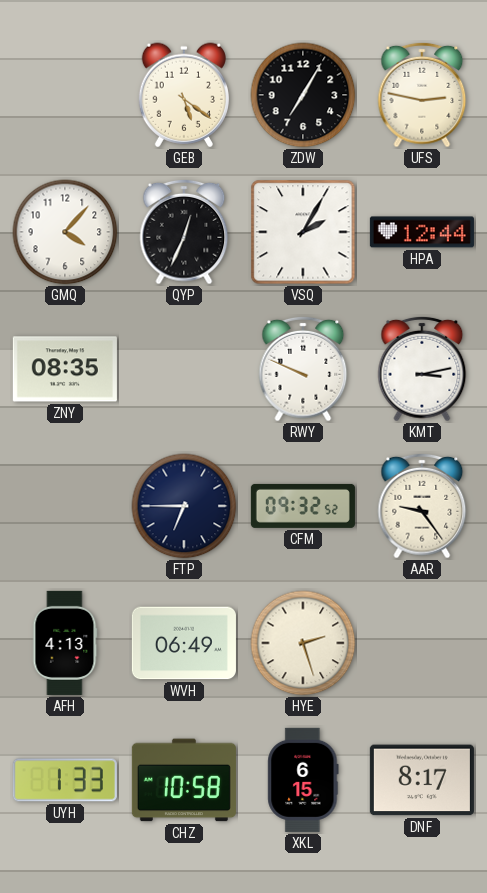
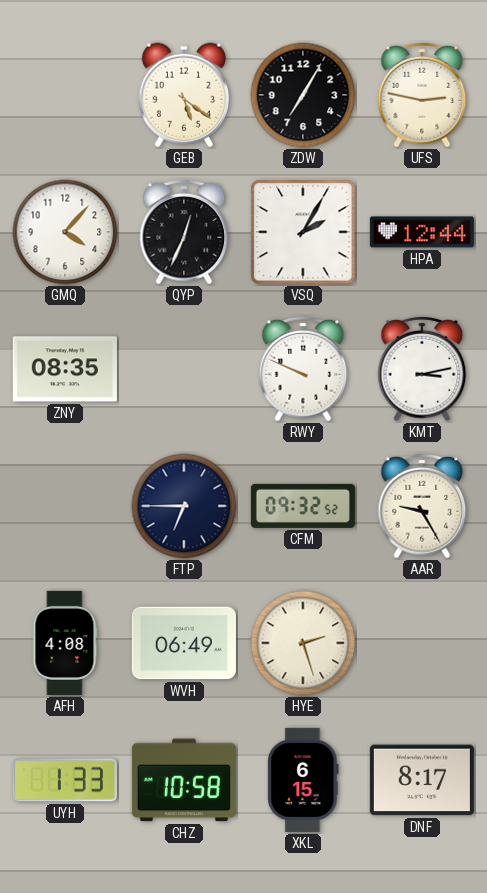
AAR: 9:24 -> 9:25
AFH: 4:13 -> 4:08
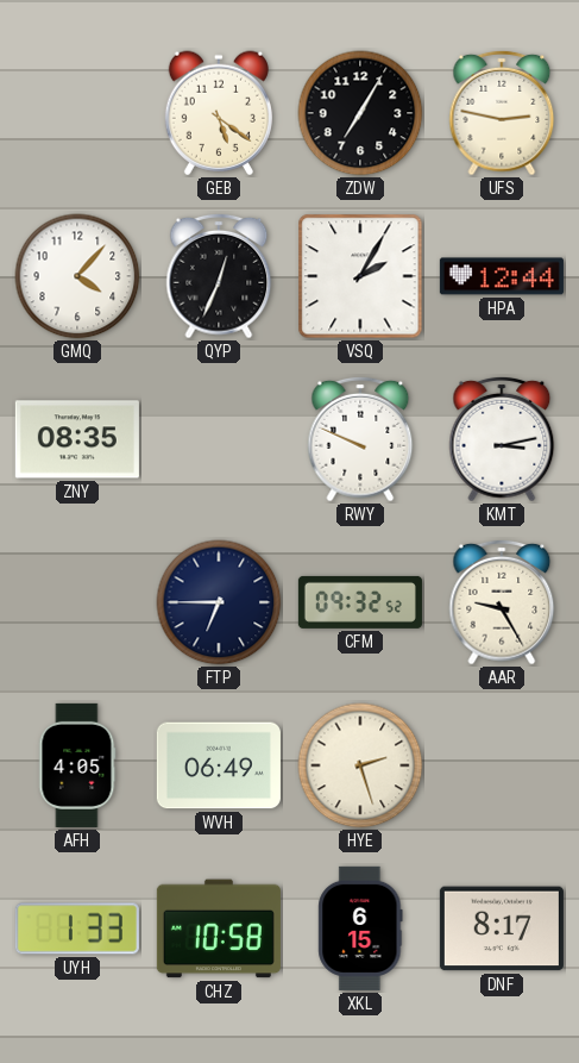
AFH: 4:08 -> 4:05
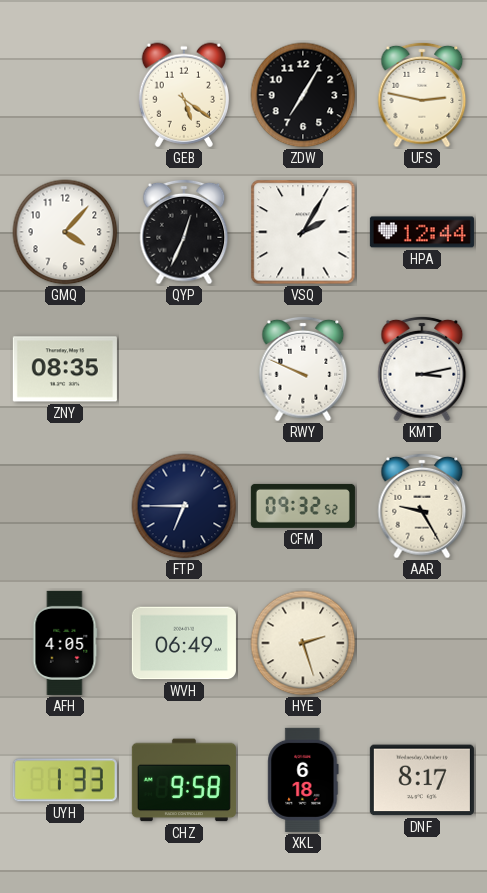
CHZ: 10:58 -> 9:58
XKL: 6:15 -> 6:18
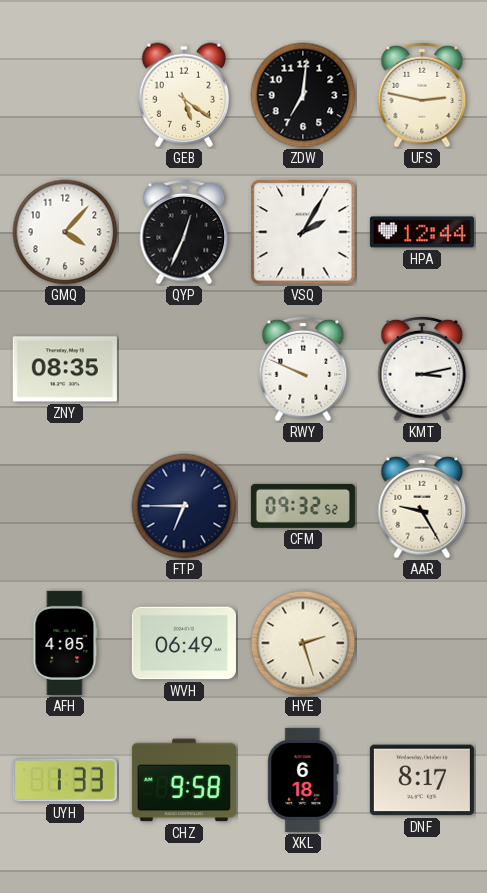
ZDW: 7:05 -> 7:01
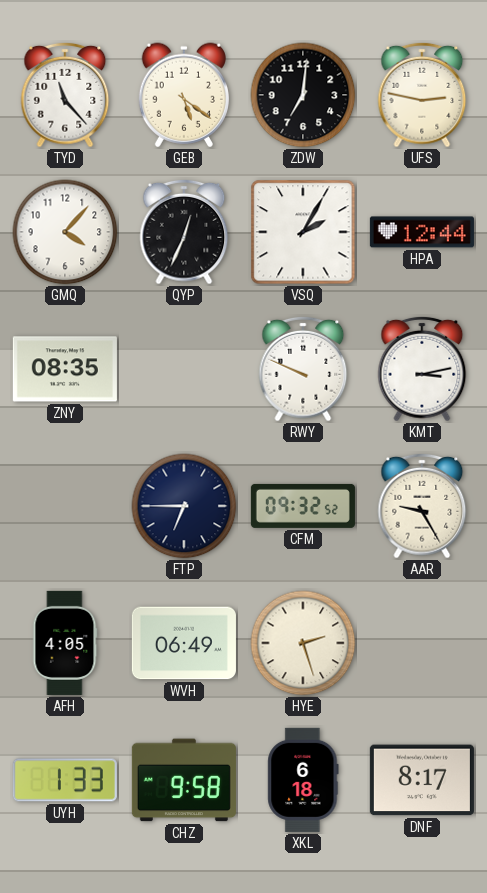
TYD: none -> 11:23
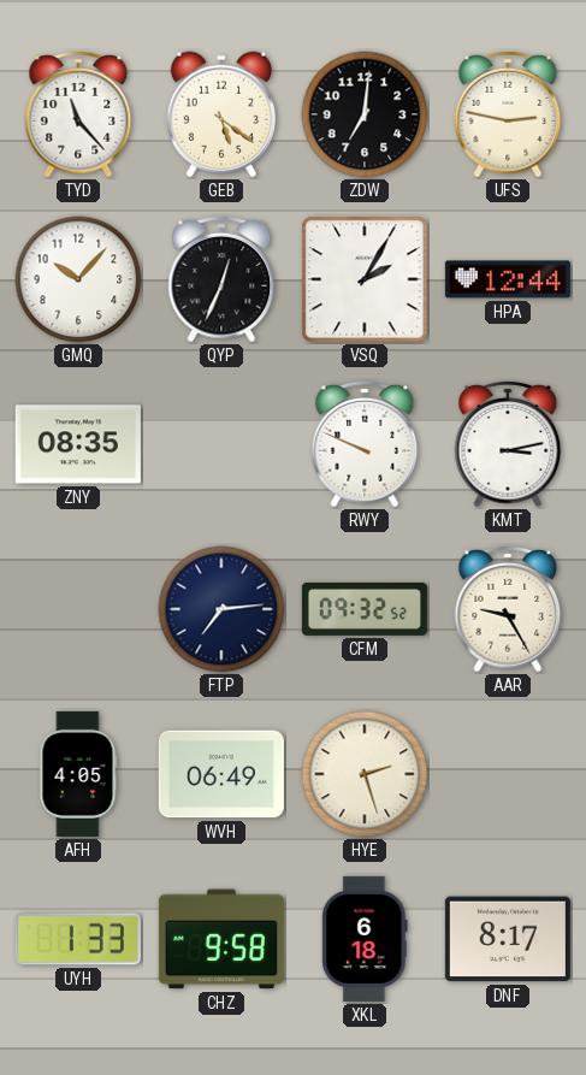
GMQ: 4:07 -> 10:07
FTP: 6:45 -> 7:14
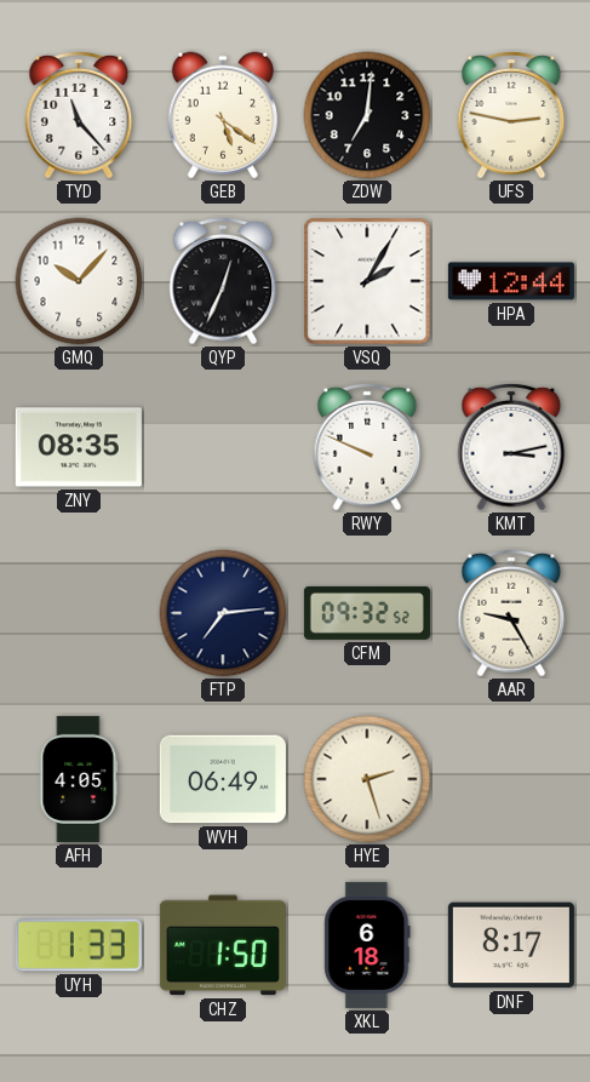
CHZ: 9:58 -> 1:50
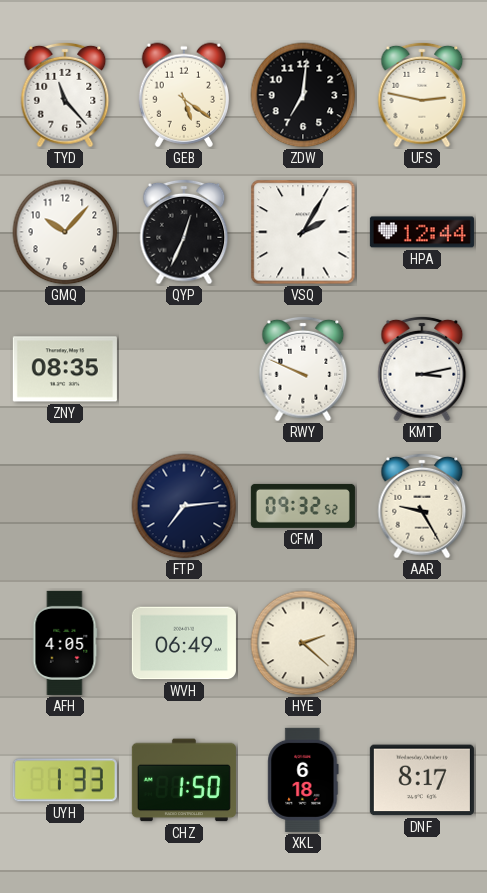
HYE: 2:27 -> 2:22
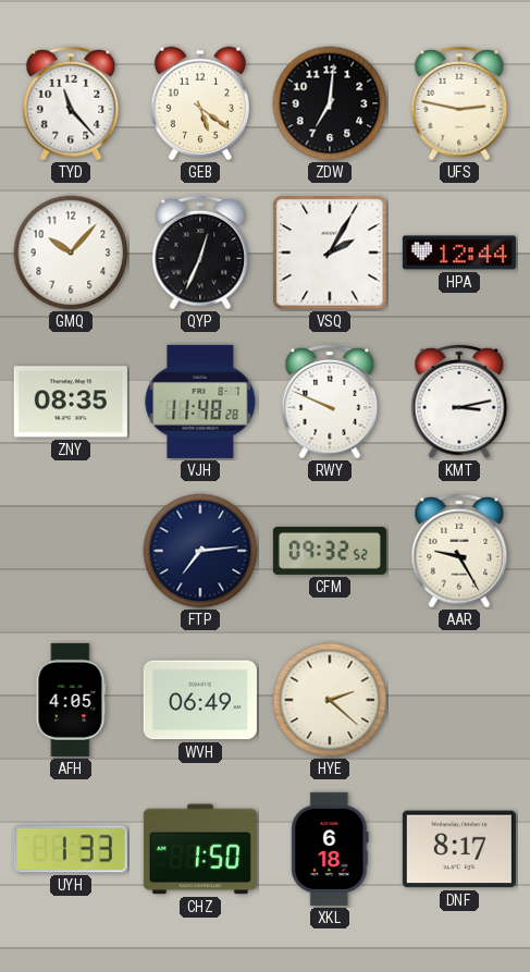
VJH: none -> 11:48
